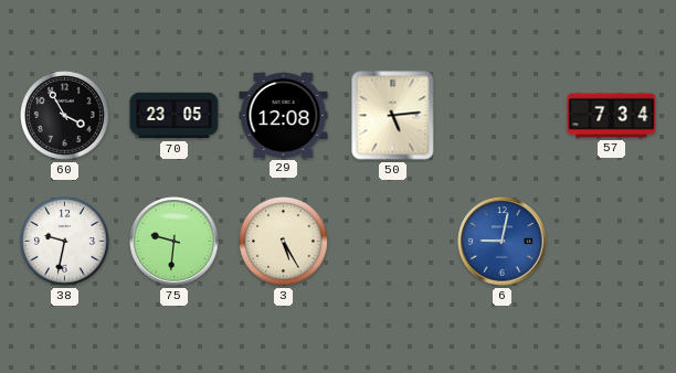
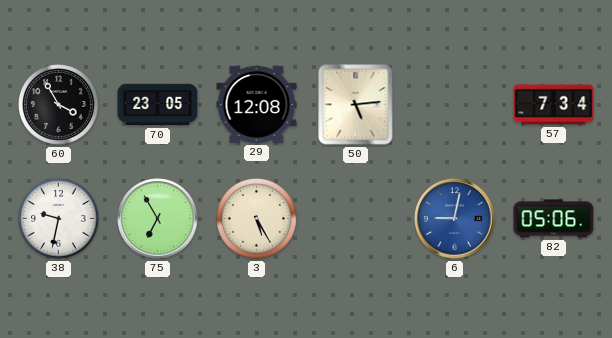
75: 9:31 -> 6:55
82: none -> 05:06
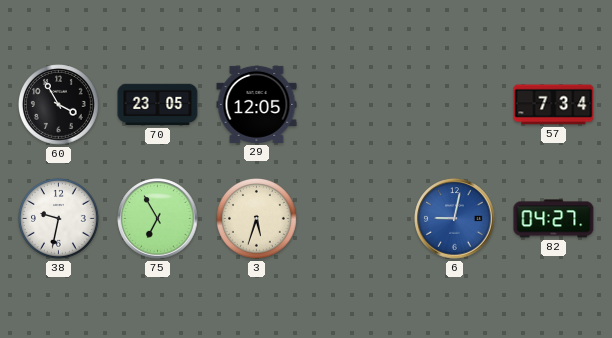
29: 12:08 -> 12:05
50: 5:14 -> none
3: 5:25 -> 5:33
82: 05:06 -> 04:27
